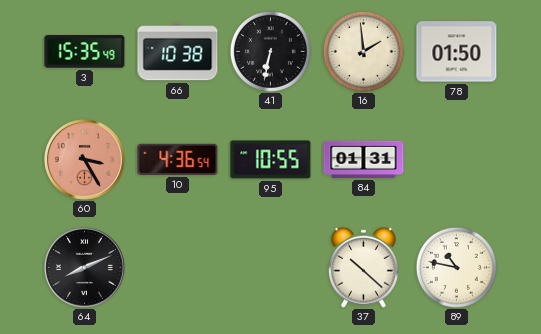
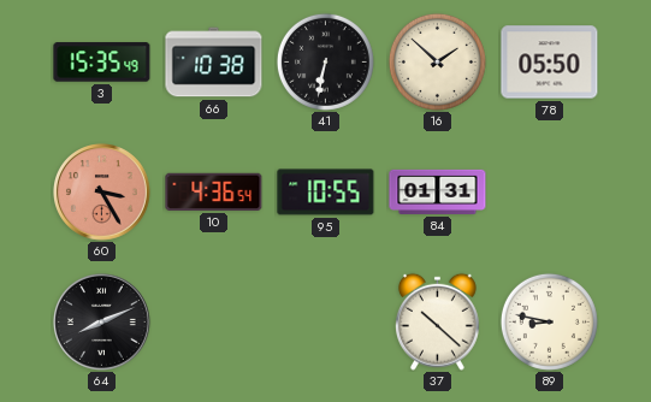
16: 1:59 -> 1:52
78: 01:50 -> 05:50
89: 10:47 -> 8:47
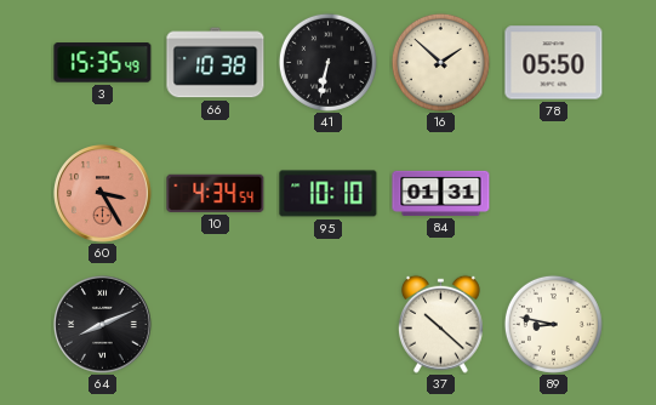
10: 4:36 -> 4:34
95: 10:55 -> 10:10
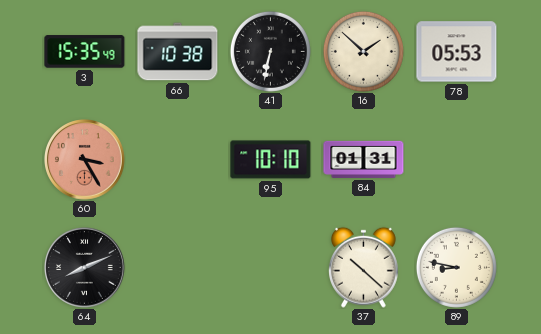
78: 05:50 -> 05:53
10: 4:34 -> none
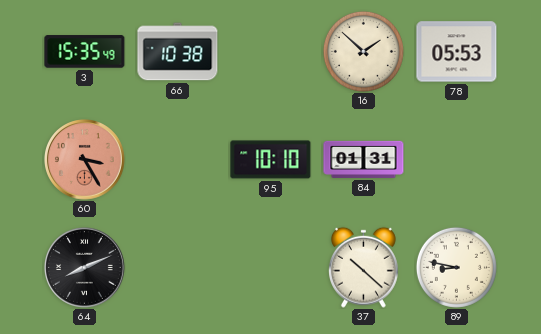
41: 6:32 -> none
